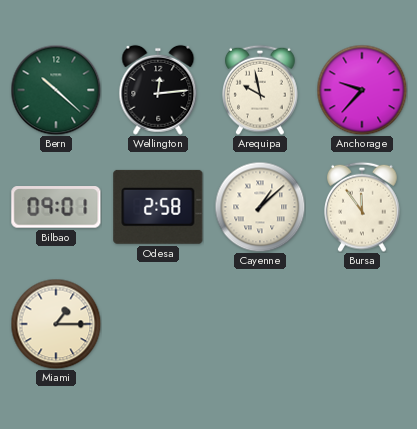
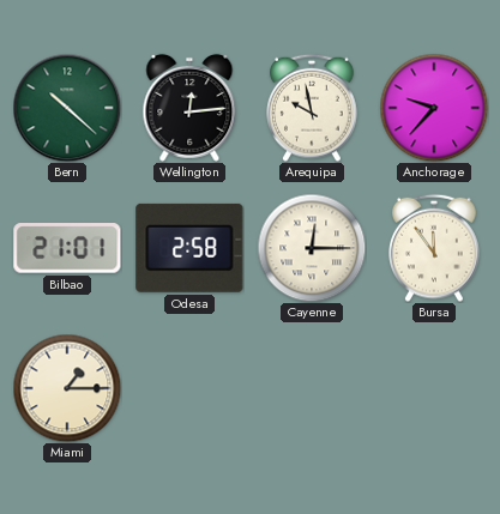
Bilbao: 09:01 -> 21:01
Cayenne: 1:08 -> 12:15
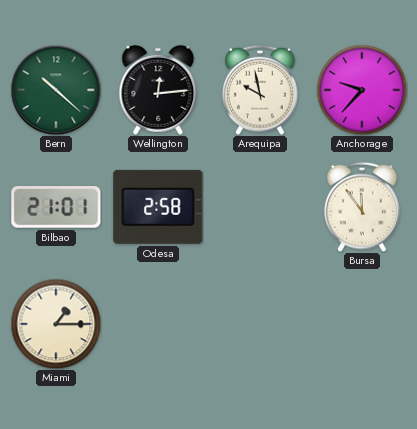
Cayenne: 12:15 -> none
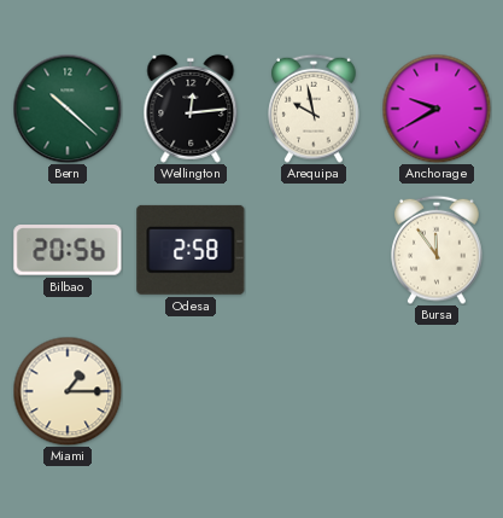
Anchorage: 9:37 -> 9:40
Bilbao: 21:01 -> 20:56
